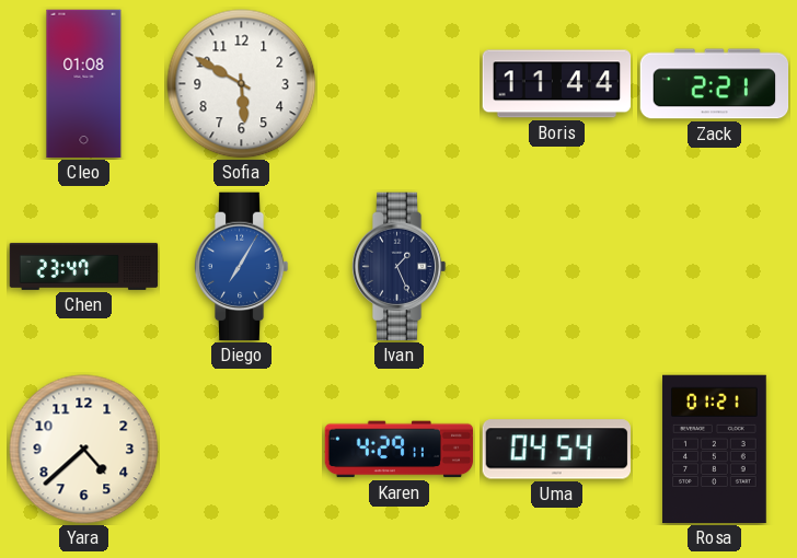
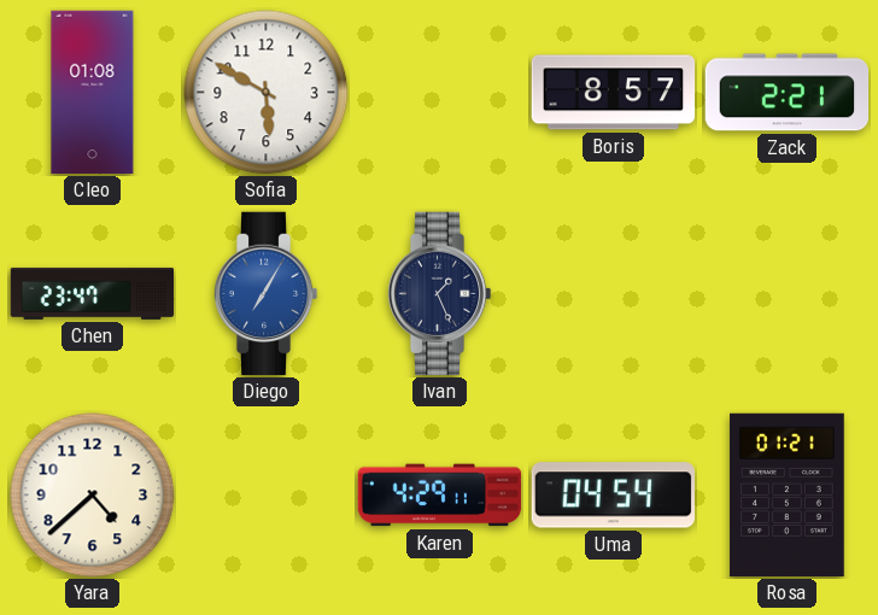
Boris: 11:44 -> 8:57
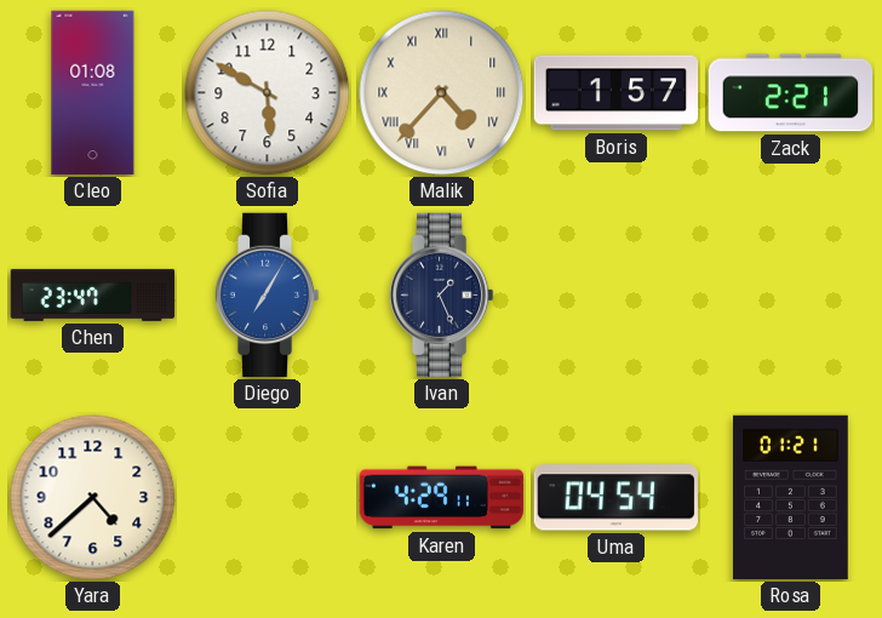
Malik: none -> 4:37
Boris: 8:57 -> 1:57
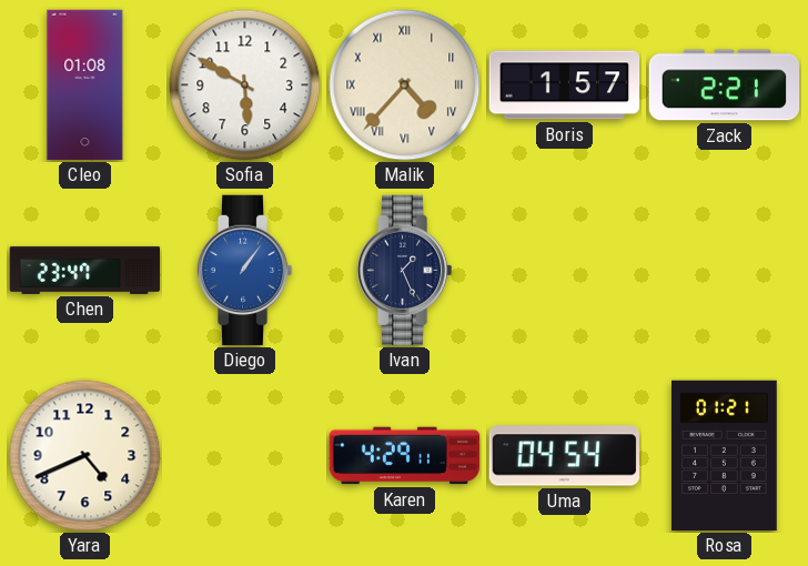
Diego: 7:05 -> 1:06
Yara: 4:38 -> 4:41
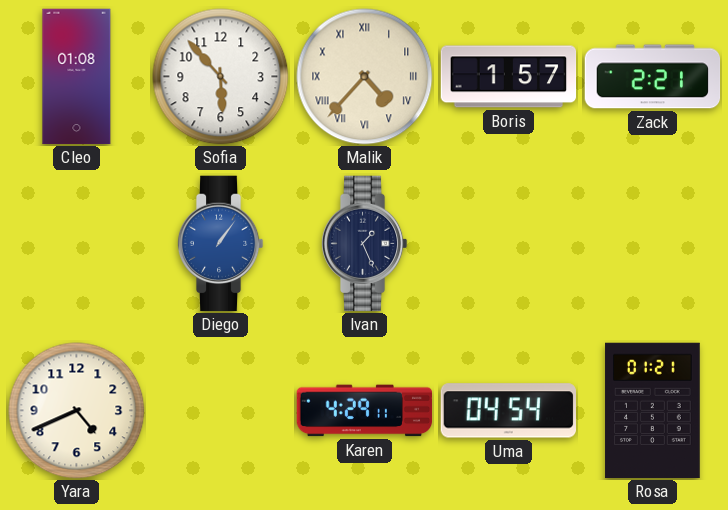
Sofia: 5:50 -> 5:53
Chen: 23:47 -> none
